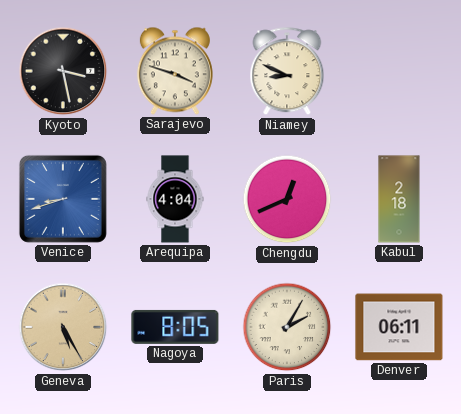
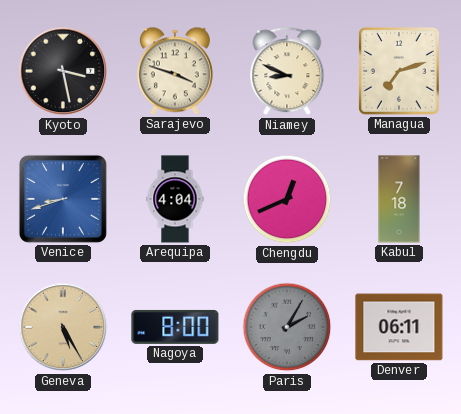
Managua: none -> 7:12
Kabul: 2:18 -> 7:18
Nagoya: 8:05 -> 8:00
Paris dial: cream -> grey
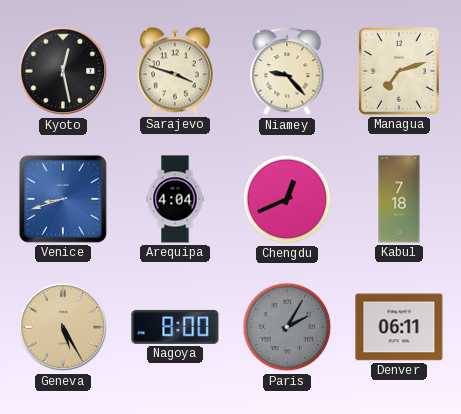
Kyoto: 3:28 -> 12:28
Niamey: 8:49 -> 9:23
